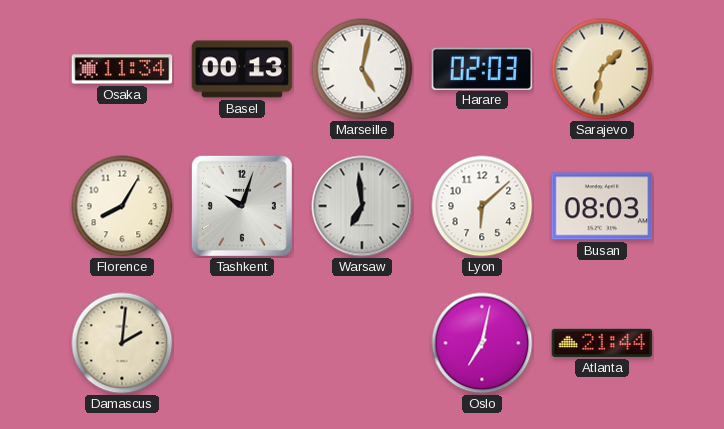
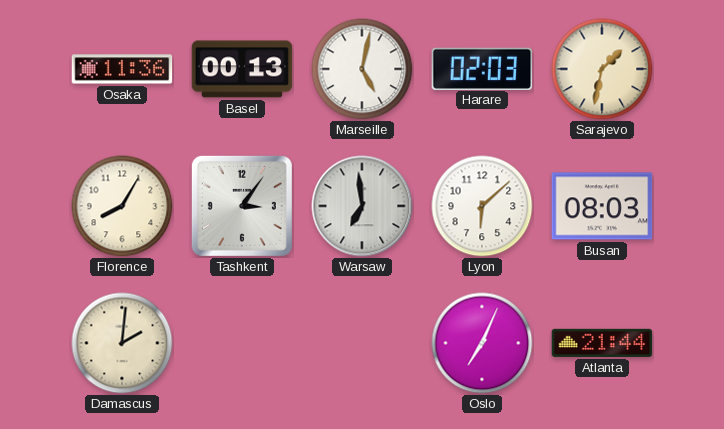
Osaka: 11:34 -> 11:36
Tashkent: 10:03 -> 3:06
Oslo: 7:02 -> 7:04
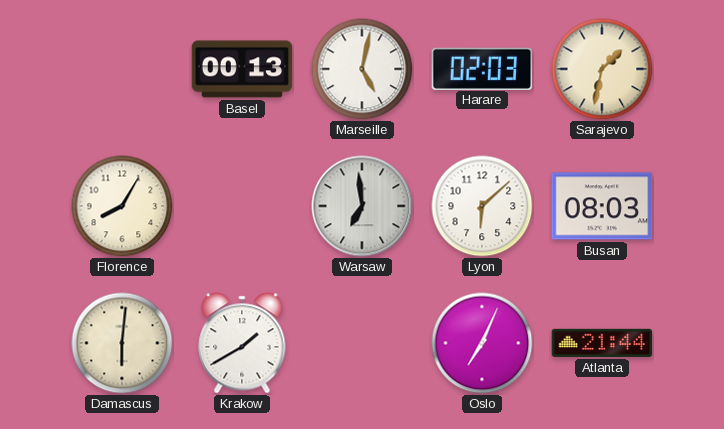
Osaka: 11:36 -> none
Tashkent: 3:06 -> none
Damascus: 2:01 -> 6:01
Krakow: none -> 1:40
